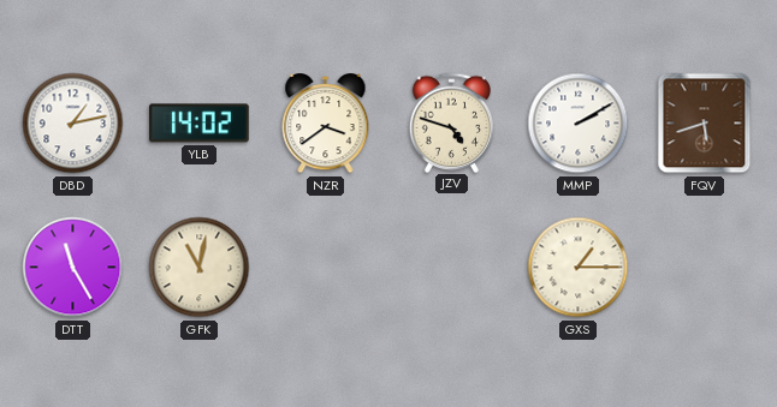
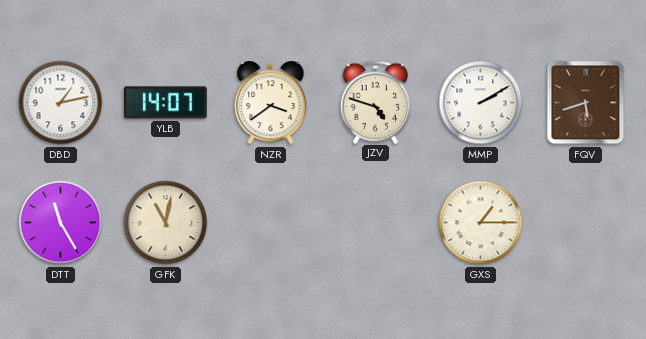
YLB: 14:02 -> 14:07
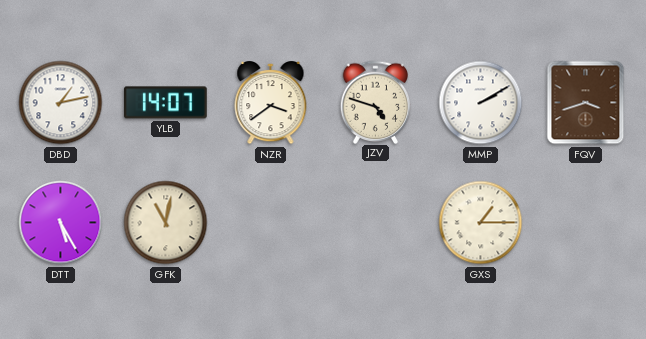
FQV: 5:42 -> 3:42
DTT: 11:25 -> 5:25
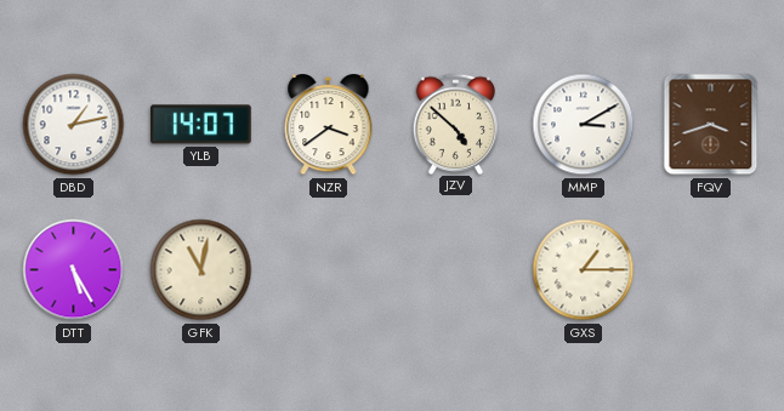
JZV: 4:48 -> 4:52
MMP: 2:10 -> 3:10
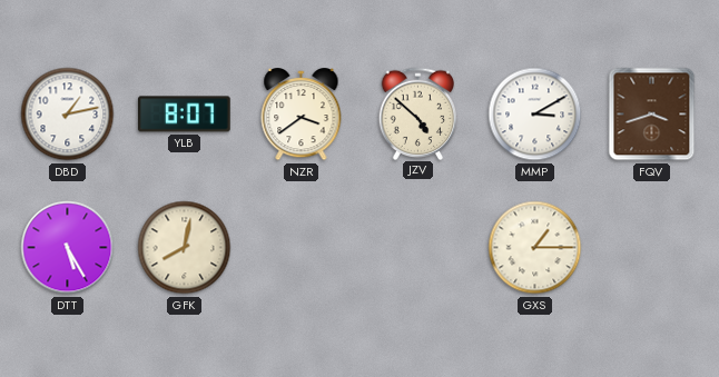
YLB: 14:07 -> 8:07
GFK: 11:02 -> 8:02
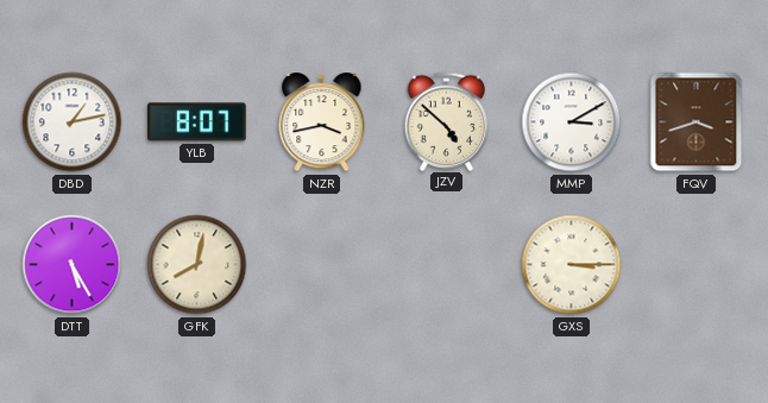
NZR: 3:39 -> 3:43
GXS: 1:15 -> 3:15
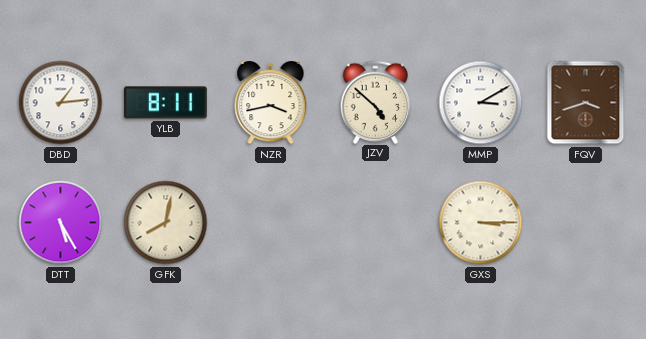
DBD: 1:13 -> 1:14
YLB: 8:07 -> 8:11
